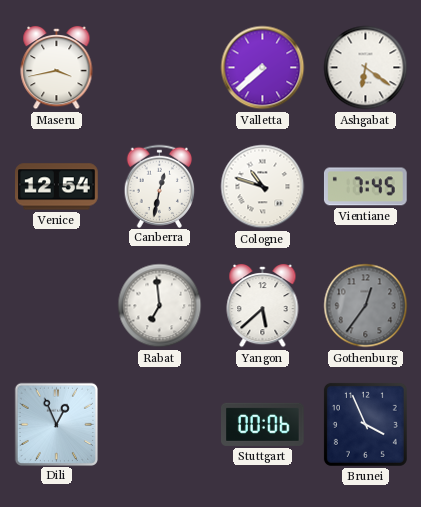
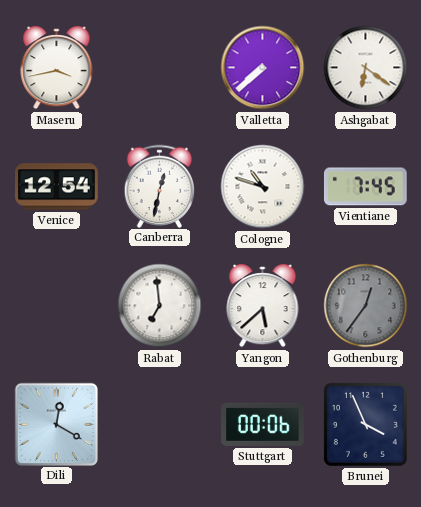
Dili: 12:56 -> 12:20
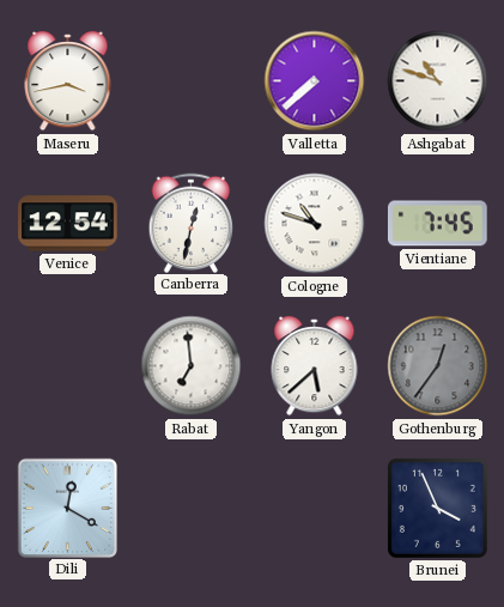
Ashgabat: 6:21 -> 10:48
Stuttgart: 00:06 -> none
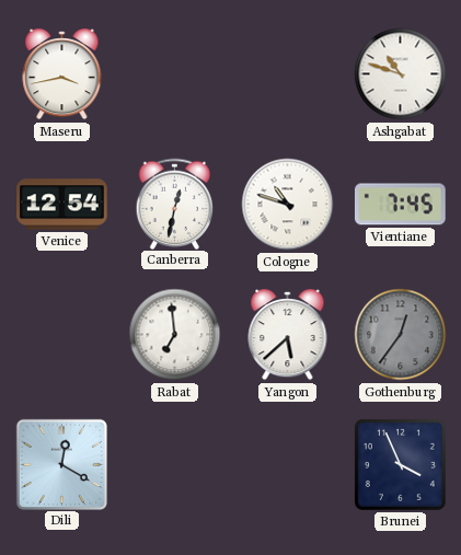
Valletta: 7:38 -> none
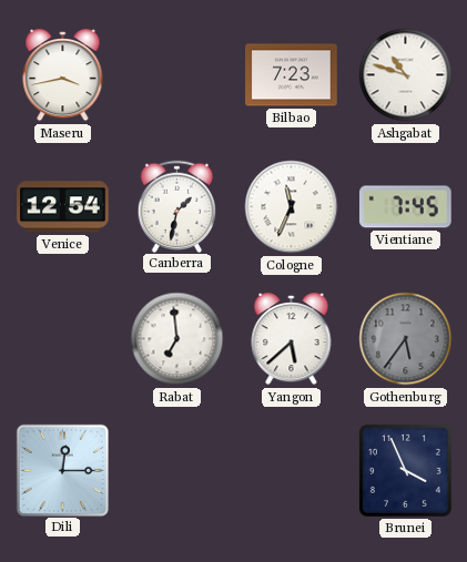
Bilbao: none -> 7:23
Canberra: 12:32 -> 1:32
Cologne: 10:48 -> 11:34
Gothenburg: 12:36 -> 5:36
Dili: 12:20 -> 12:15
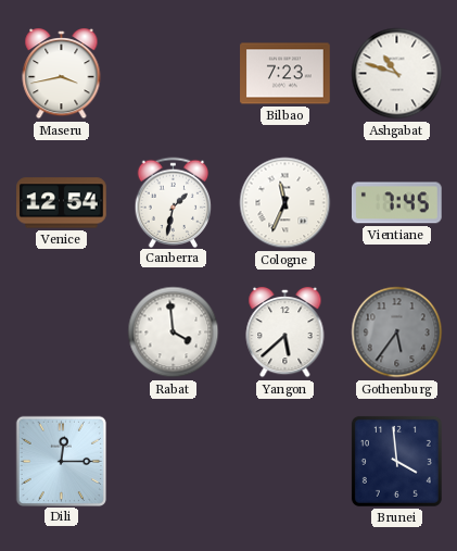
Rabat: 6:59 -> 3:59
Brunei: 3:56 -> 3:59
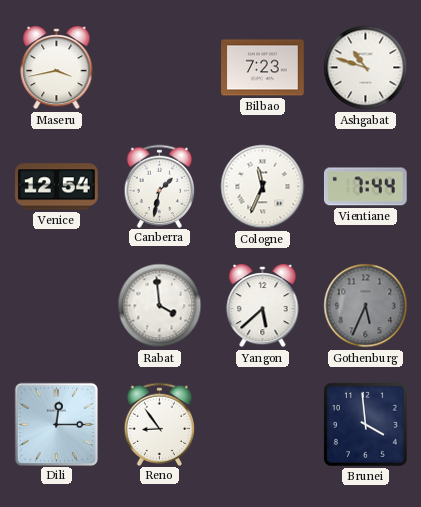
Vientiane: 7:45 -> 7:44
Gothenburg: 5:36 -> 5:34
Reno: none -> 8:54
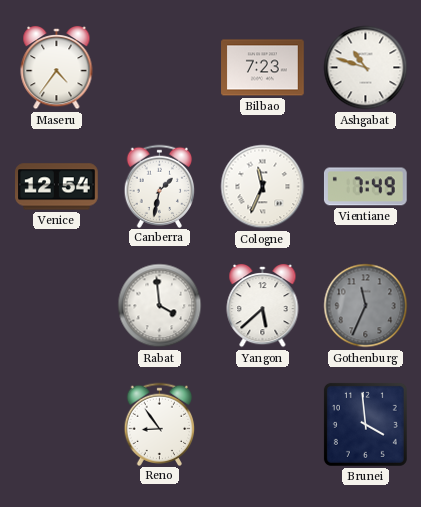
Maseru: 3:43 -> 4:36
Vientiane: 7:44 -> 7:49
Gothenburg: 5:34 -> 11:34
Dili: 12:15 -> none
